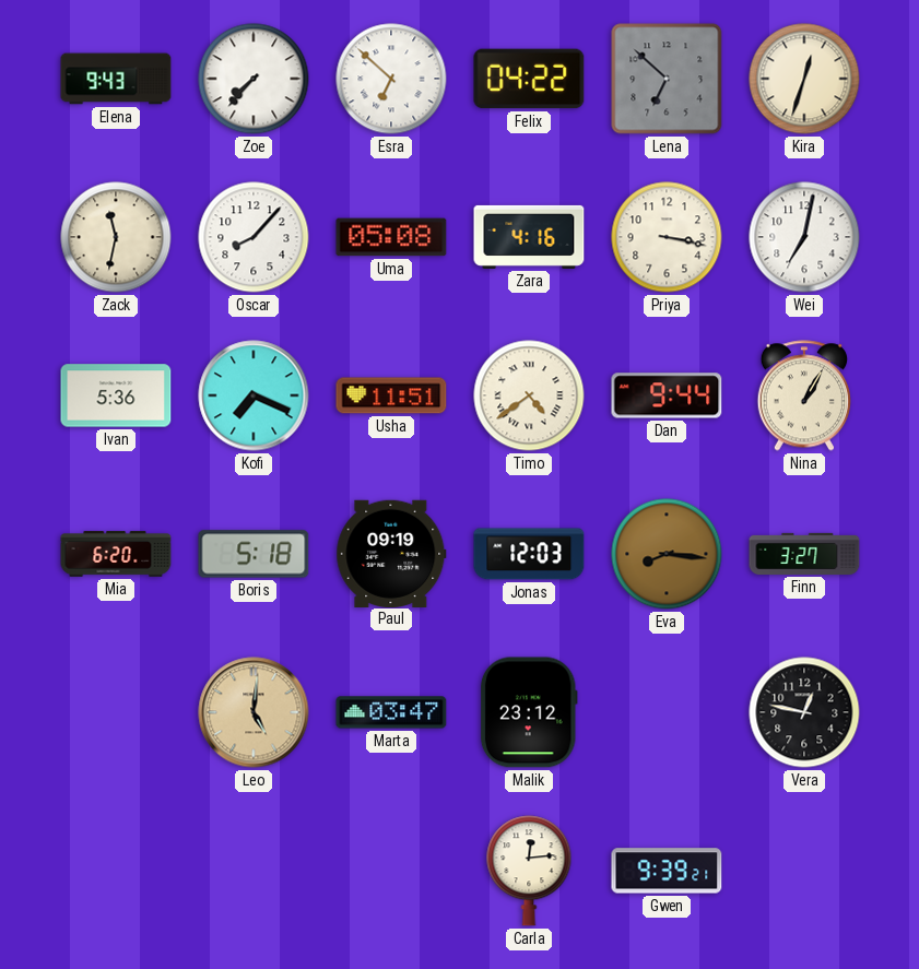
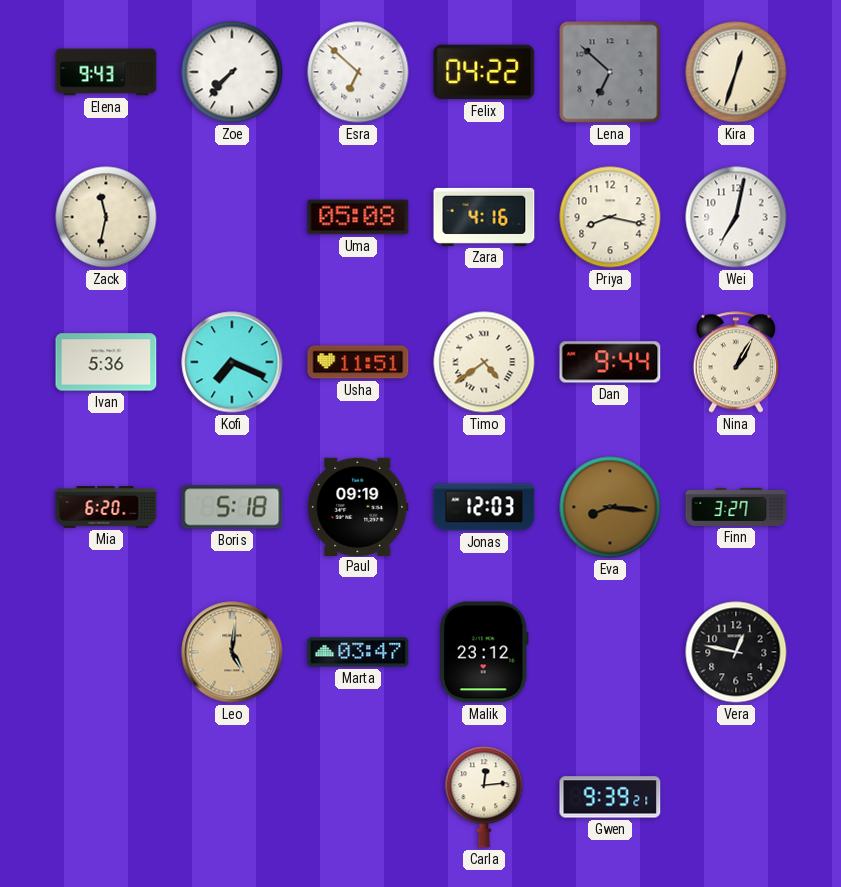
Oscar: 8:07 -> none
Priya: 3:17 -> 8:17
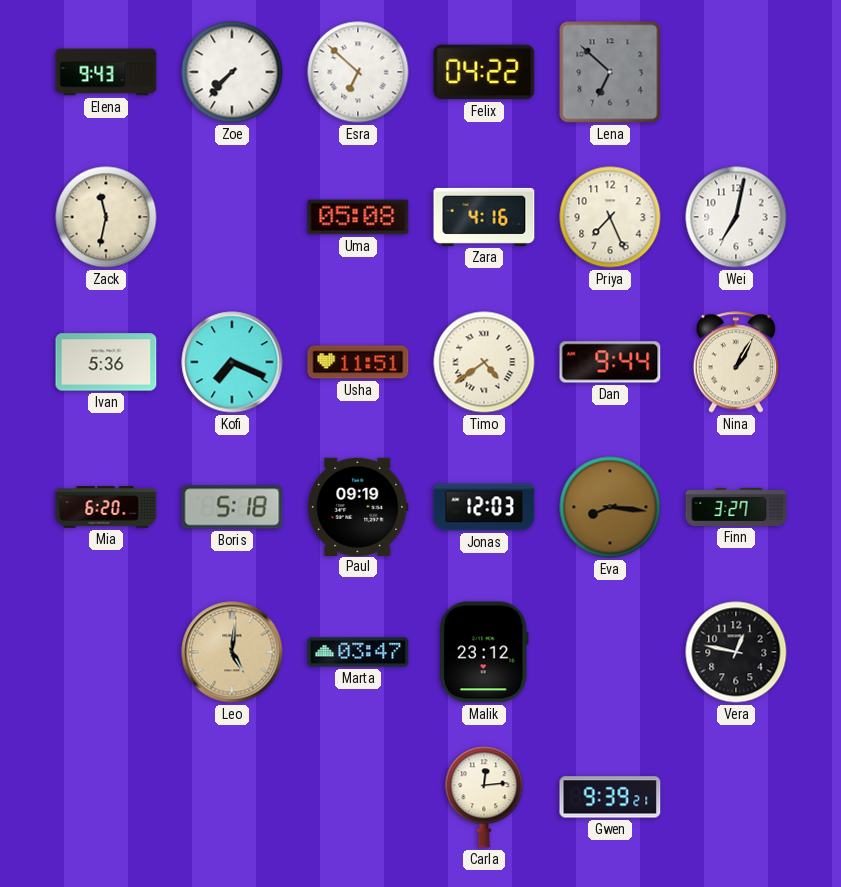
Kira: 12:33 -> none
Priya: 8:17 -> 7:26
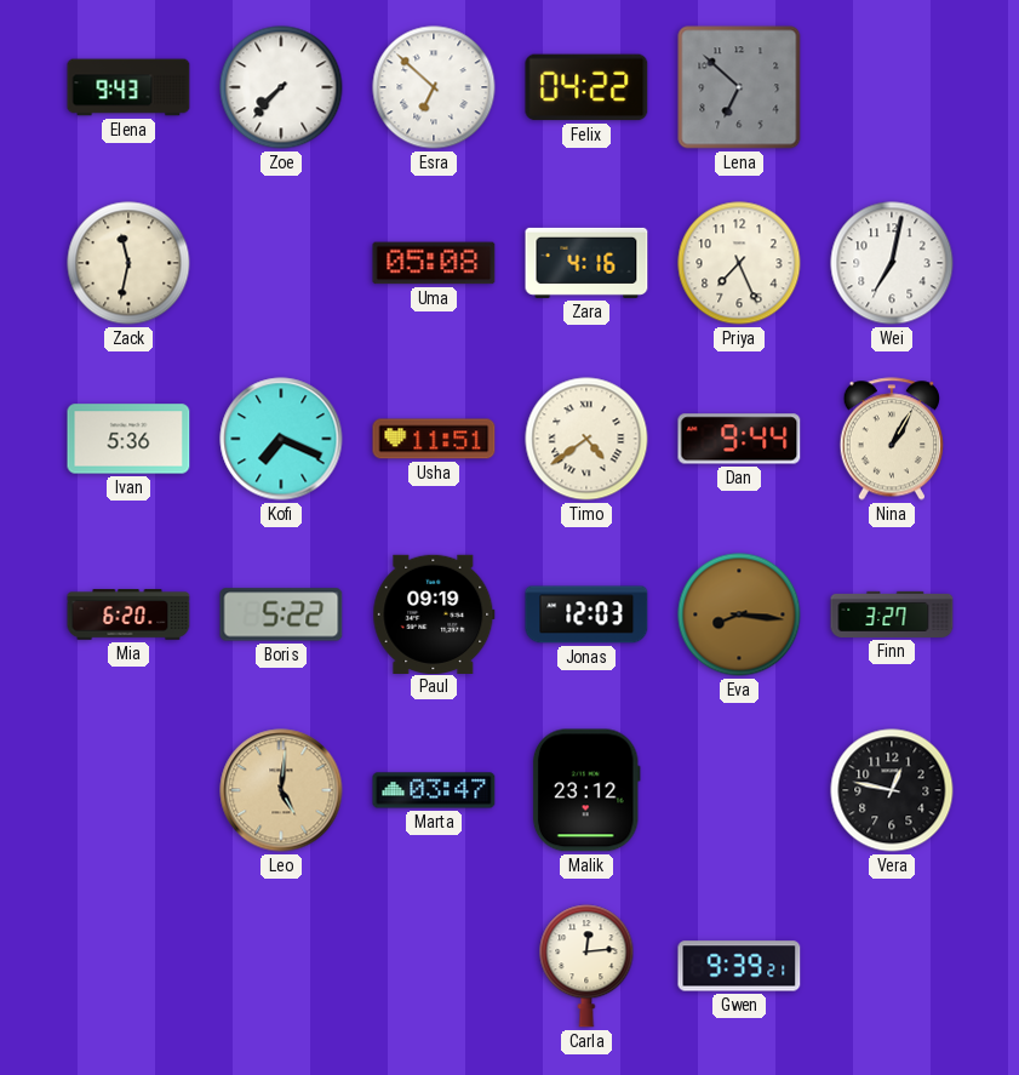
Boris: 5:18 -> 5:22
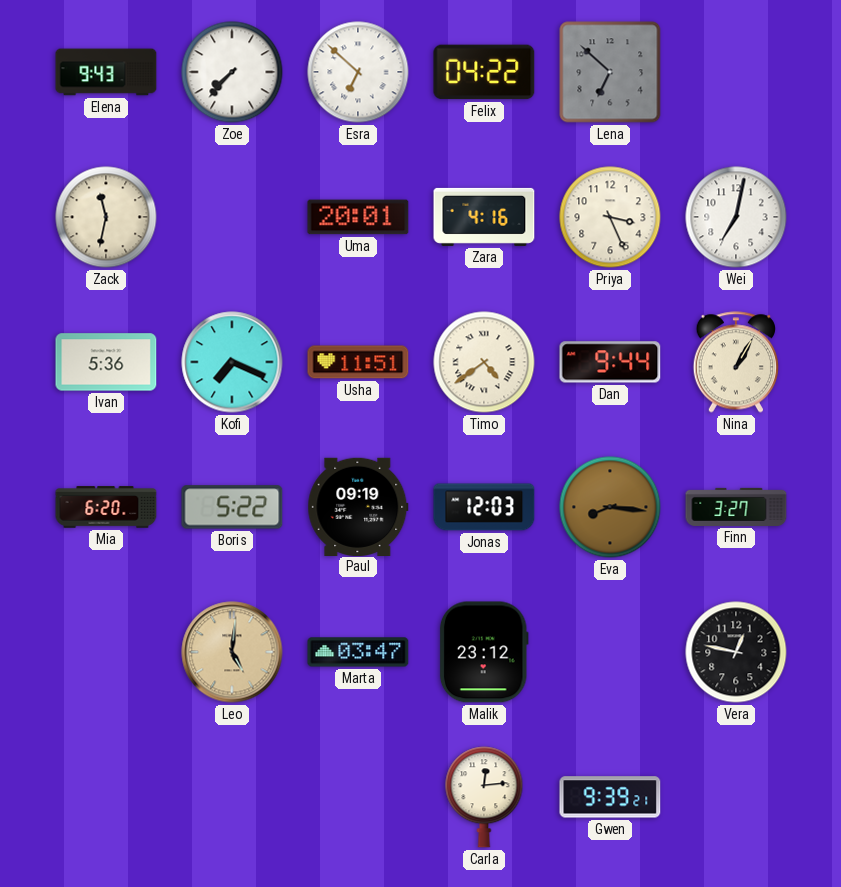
Uma: 05:08 -> 20:01
Priya: 7:26 -> 3:26
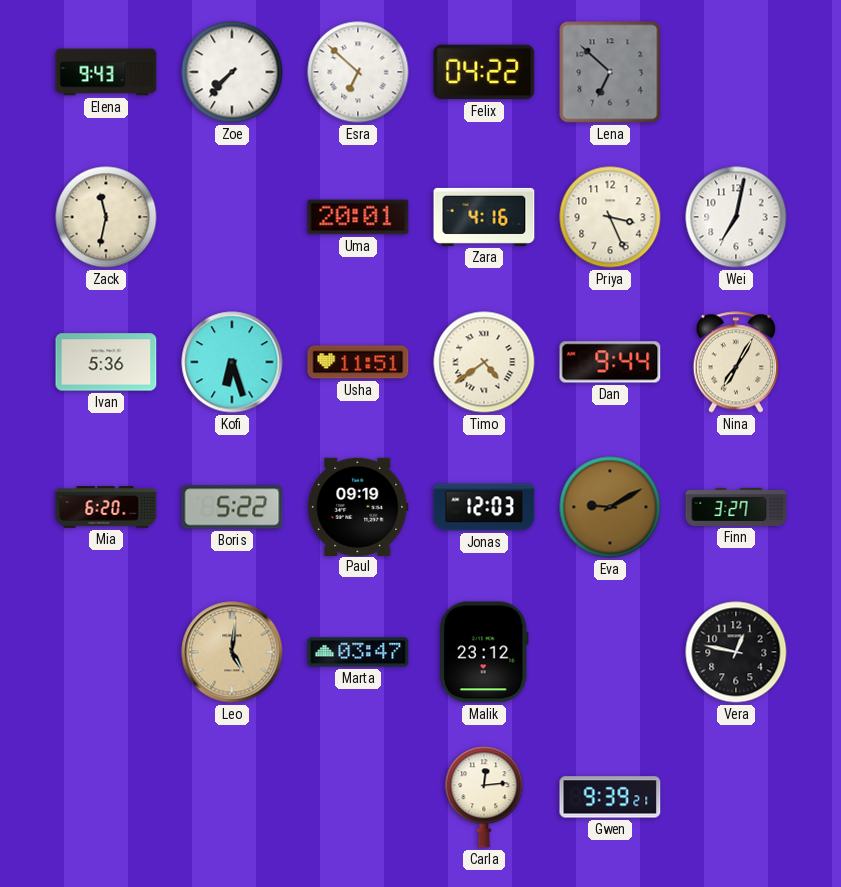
Kofi: 7:19 -> 6:27
Nina: 1:05 -> 7:05
Eva: 8:16 -> 9:10
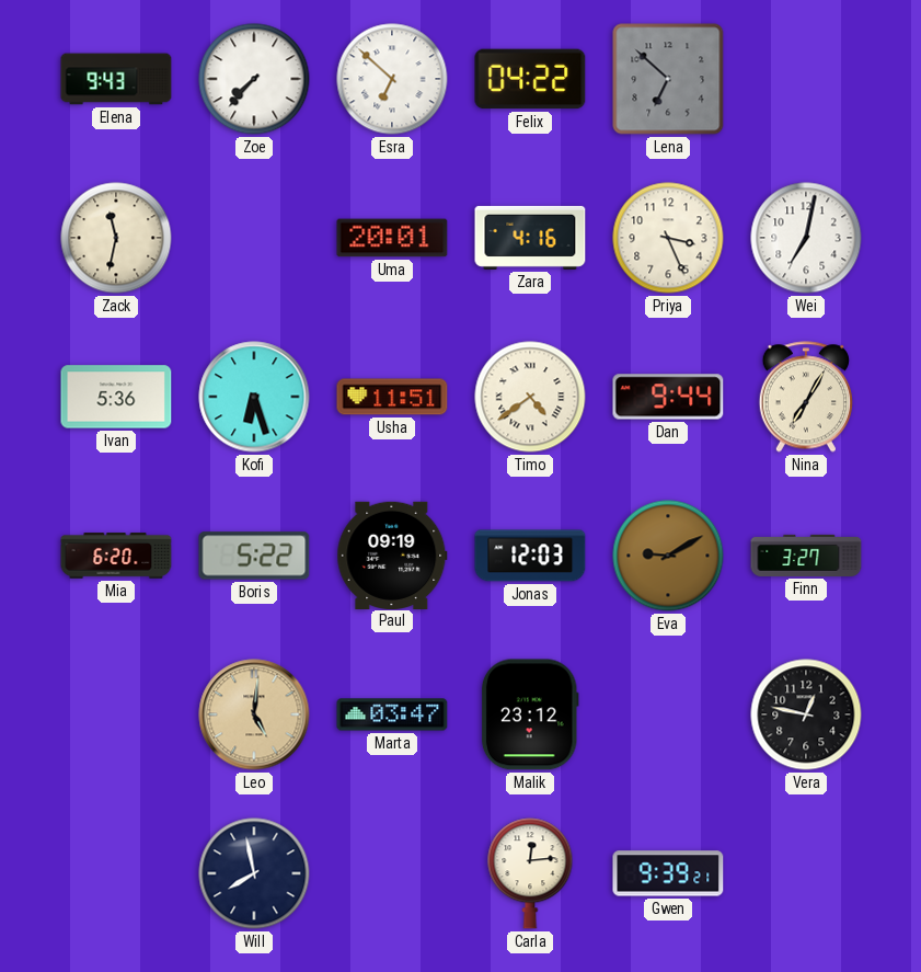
Will: none -> 7:58
